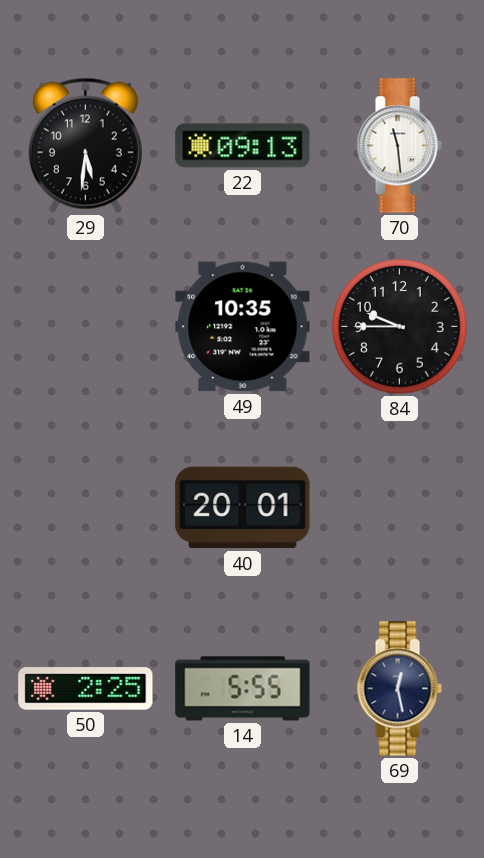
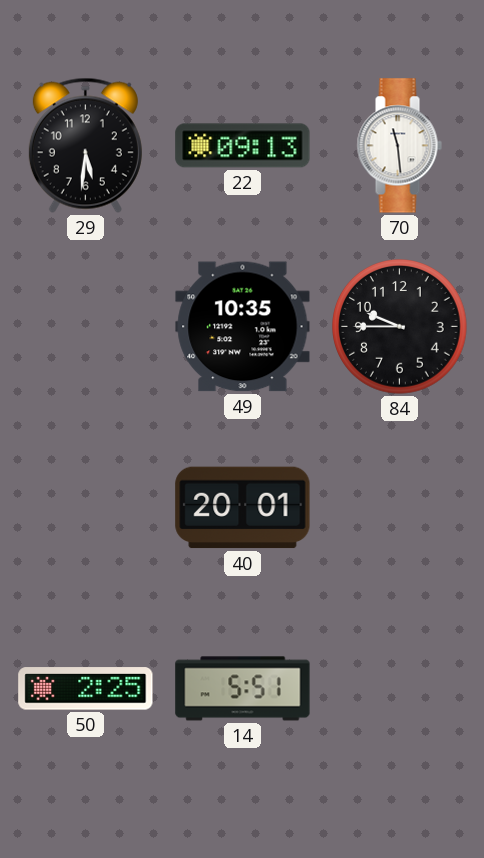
14: 5:55 -> 5:51
69: 12:28 -> none
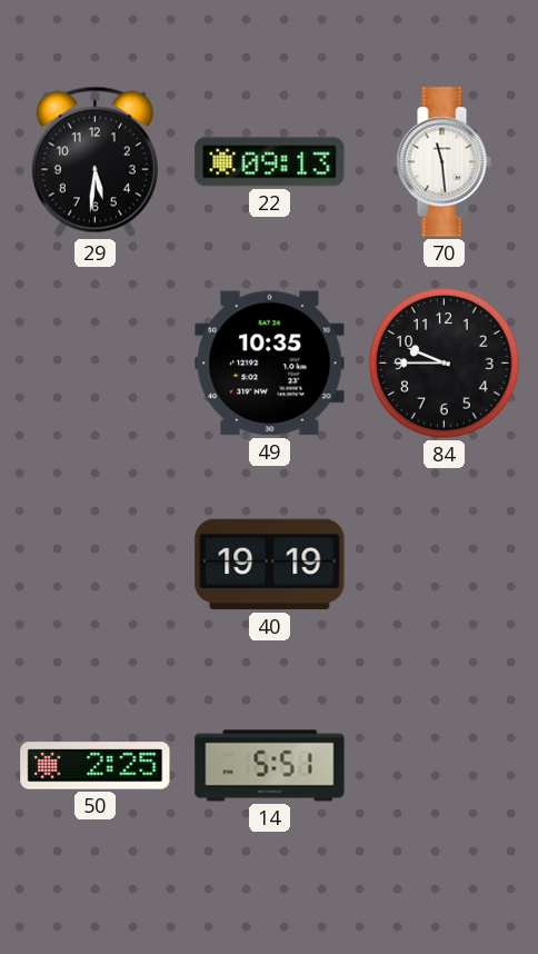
40: 20:01 -> 19:19
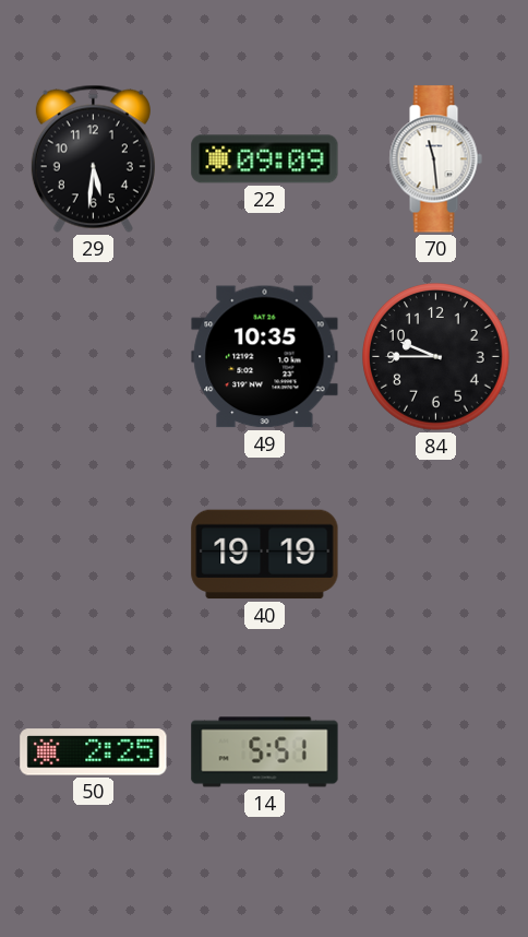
22: 09:13 -> 09:09
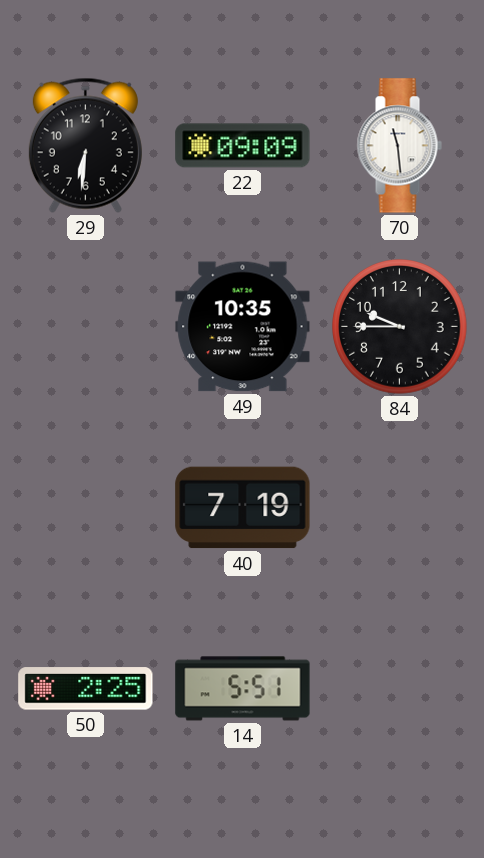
29: 5:31 -> 6:31
40: 19:19 -> 7:19
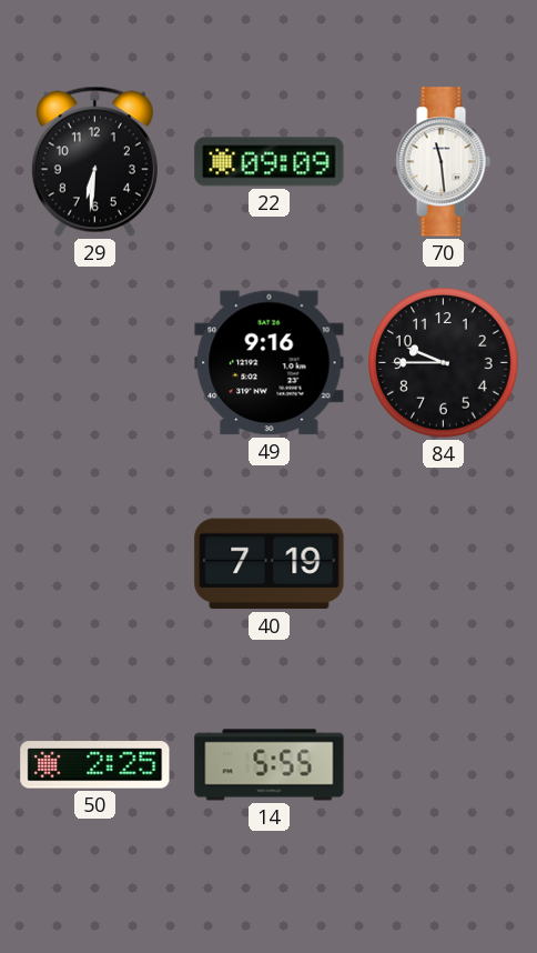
49: 10:35 -> 9:16
14: 5:51 -> 5:55
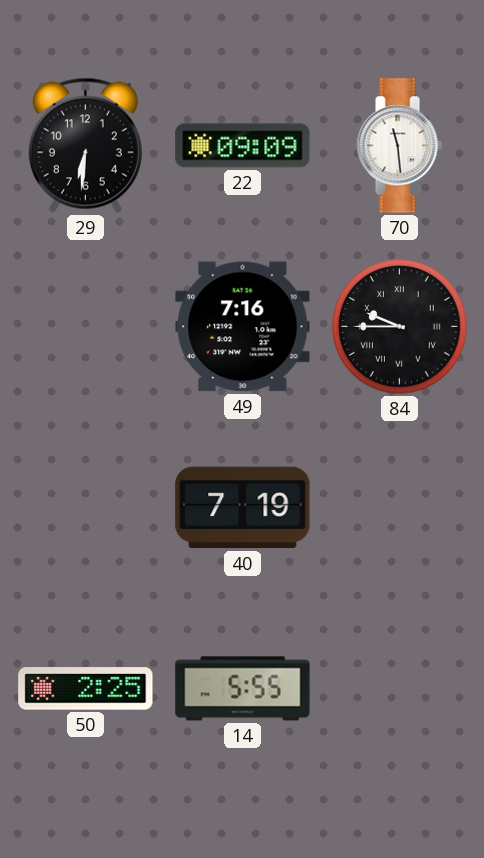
49: 9:16 -> 7:16
84 numerals: Arabic -> Roman
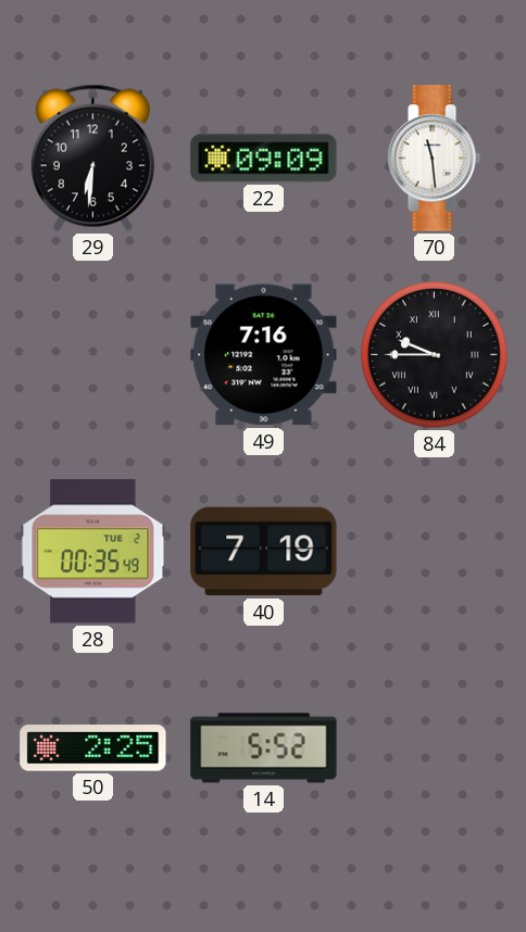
28: none -> 00:35
14: 5:55 -> 5:52
